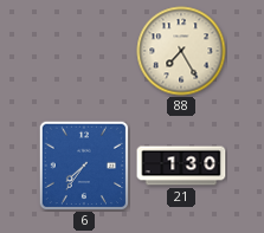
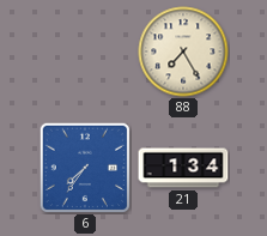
21: 1:30 -> 1:34
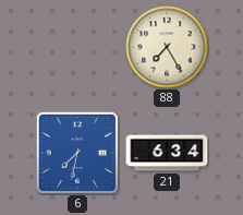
6: 7:36 -> 7:32
21: 1:34 -> 6:34
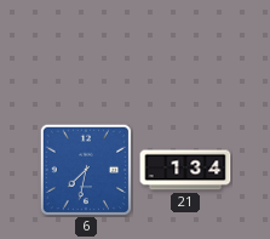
88: 7:25 -> none
21: 6:34 -> 1:34
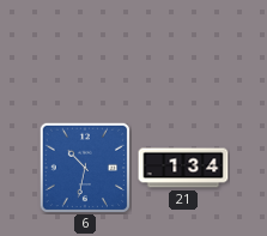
6: 7:32 -> 10:32
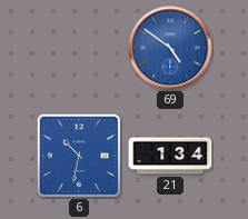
69: none -> 4:51
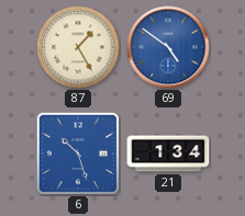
87: none -> 1:25
6: 10:32 -> 10:27
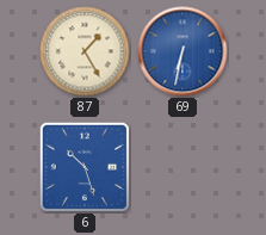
69: 4:51 -> 6:32
21: 1:34 -> none
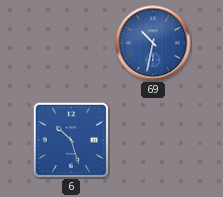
87: 1:25 -> none
69: 6:32 -> 10:32
